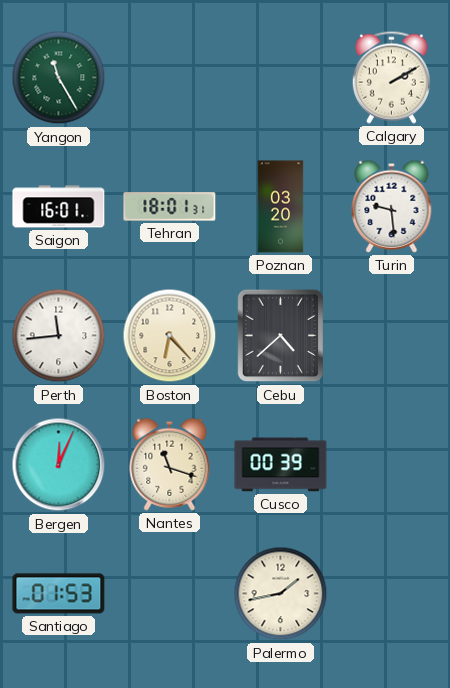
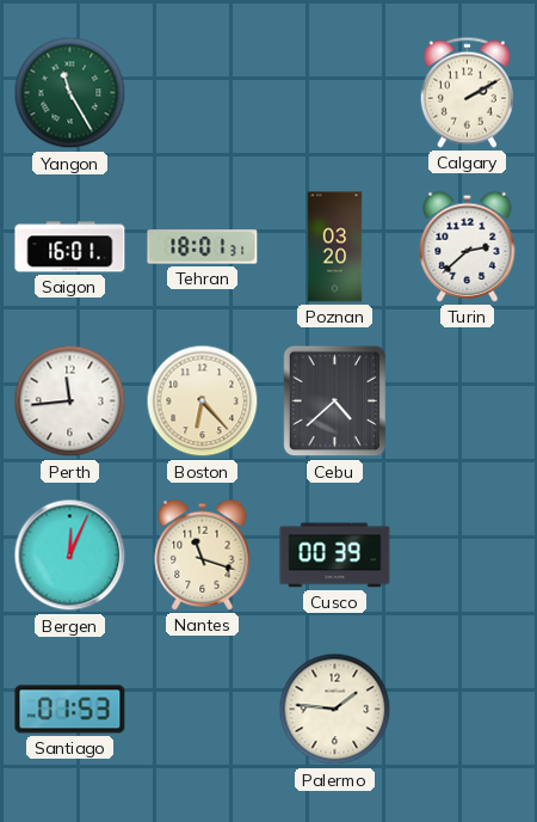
Turin: 9:29 -> 2:38
Palermo: 1:43 -> 1:46
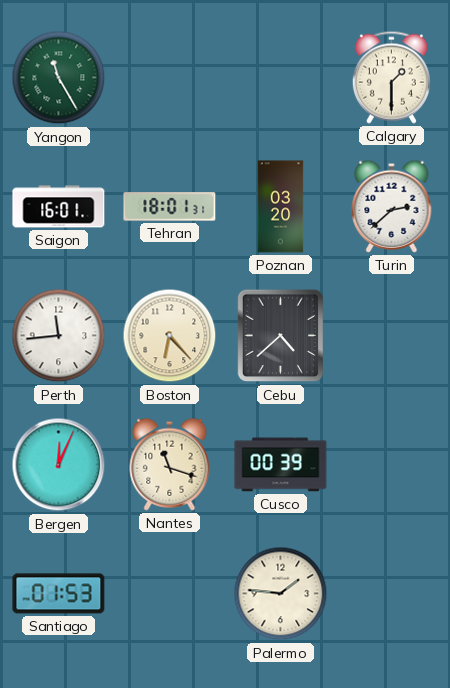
Calgary: 2:10 -> 1:30
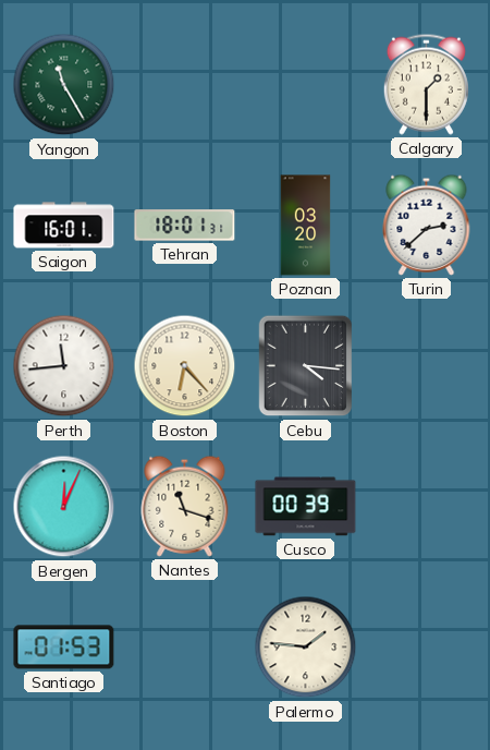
Cebu: 4:38 -> 4:16
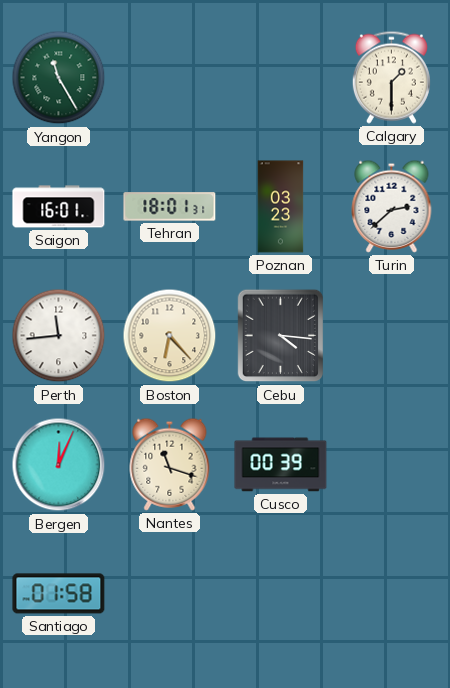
Poznan: 03:20 -> 03:23
Santiago: 01:53 -> 01:58
Palermo: 1:46 -> none
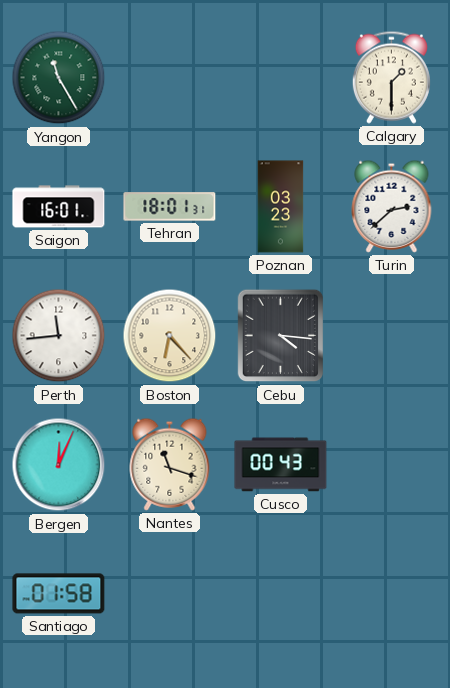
Cusco: 00:39 -> 00:43
